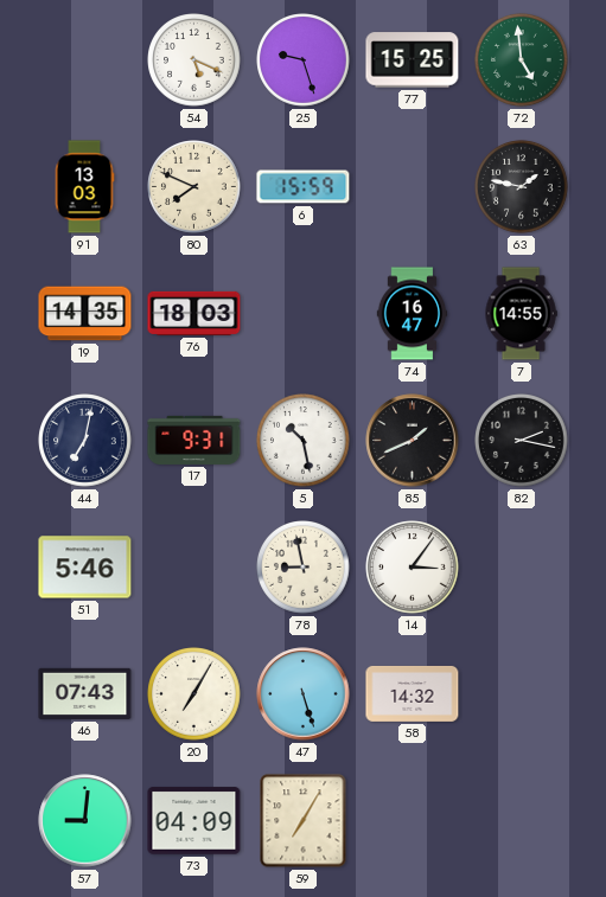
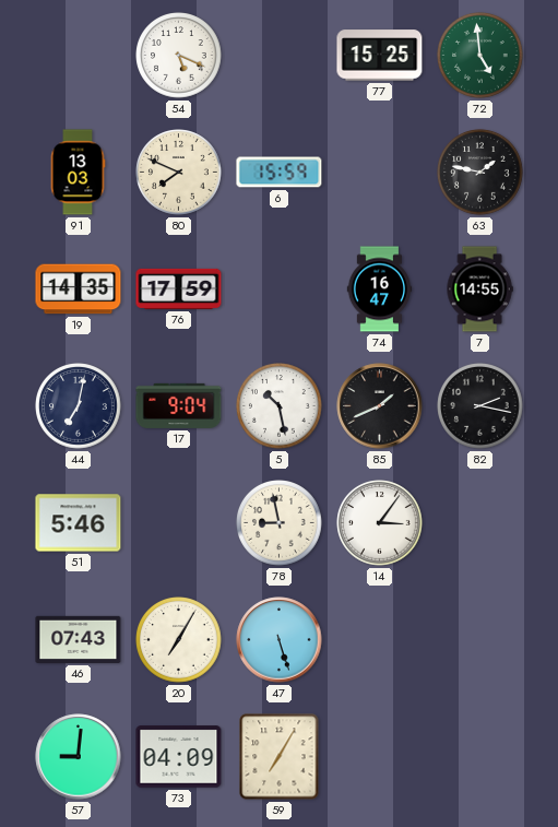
25: 9:27 -> none
76: 18:03 -> 17:59
17: 9:31 -> 9:04
58: 14:32 -> none
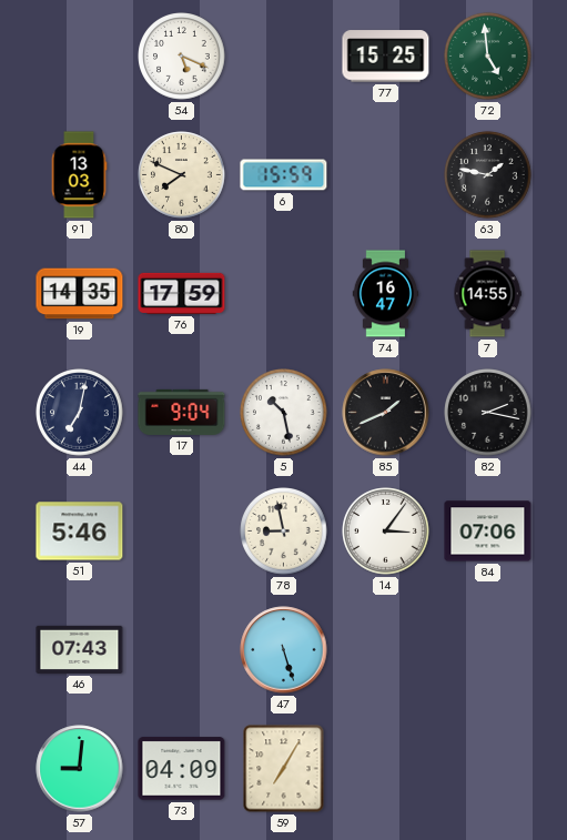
84: none -> 07:06
20: 7:05 -> none
